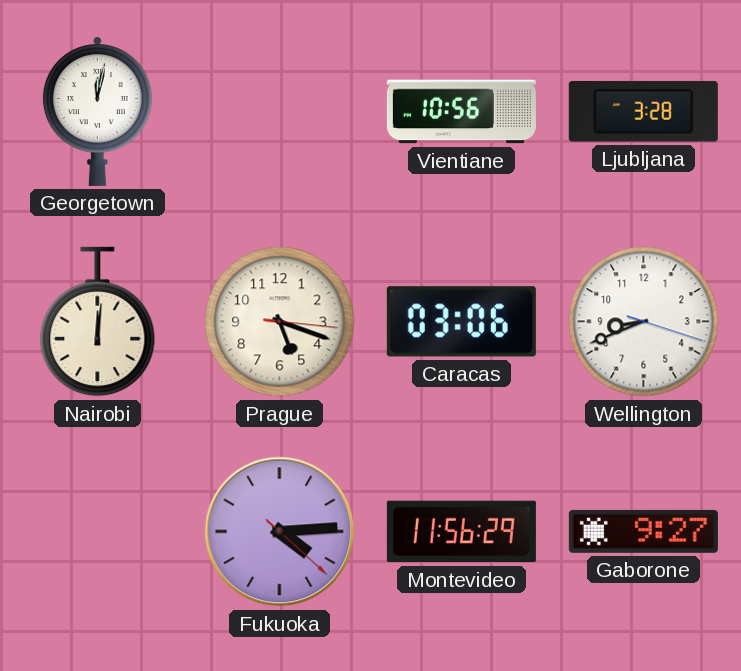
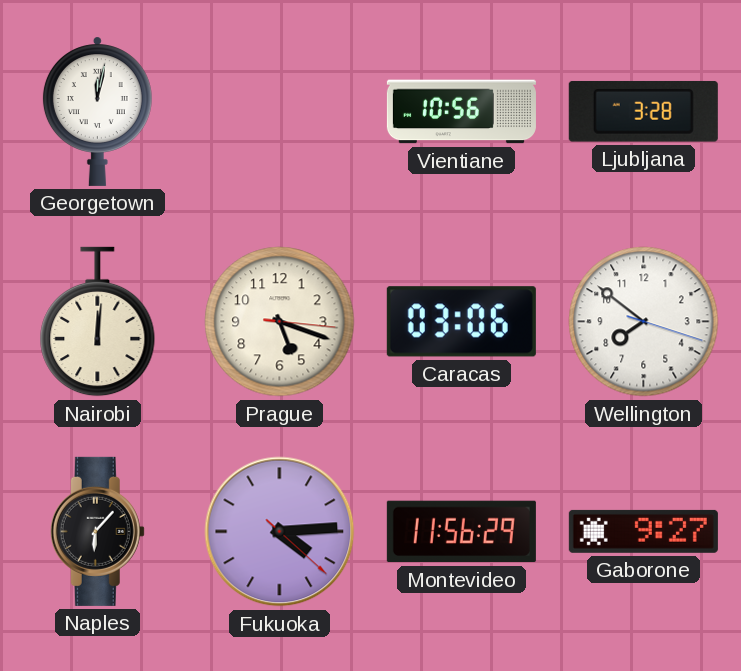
Wellington: 8:41 -> 7:51
Naples: none -> 6:07
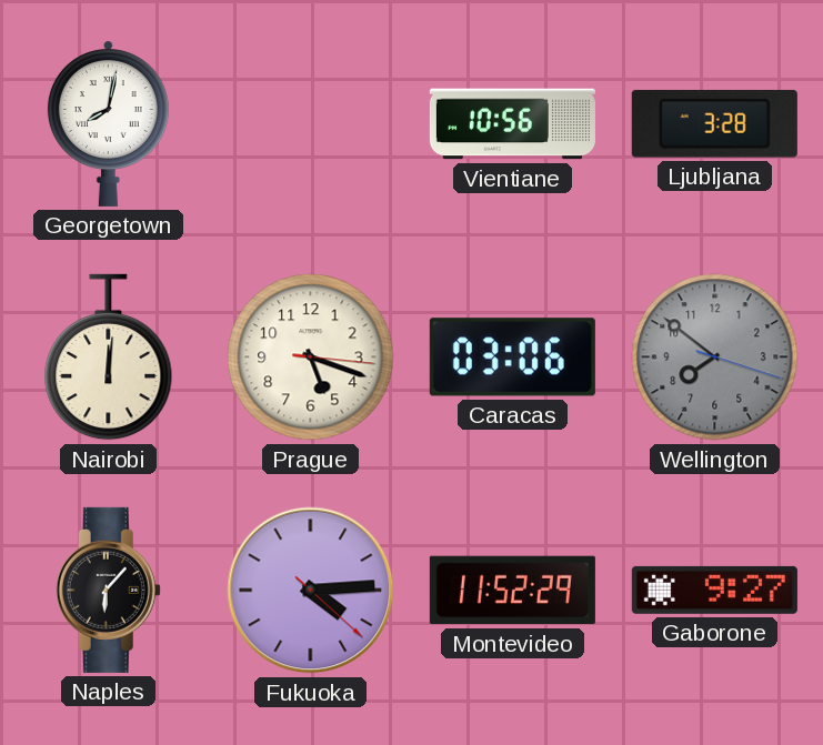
Georgetown: 12:02 -> 8:02
Wellington dial: white -> grey
Montevideo: 11:56 -> 11:52
